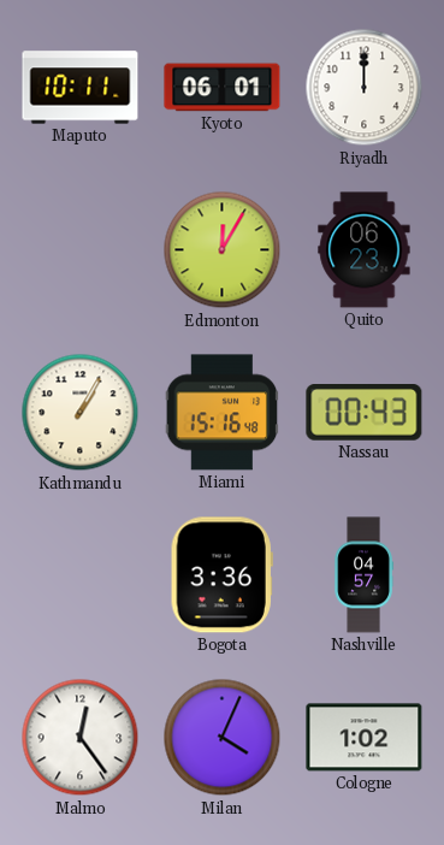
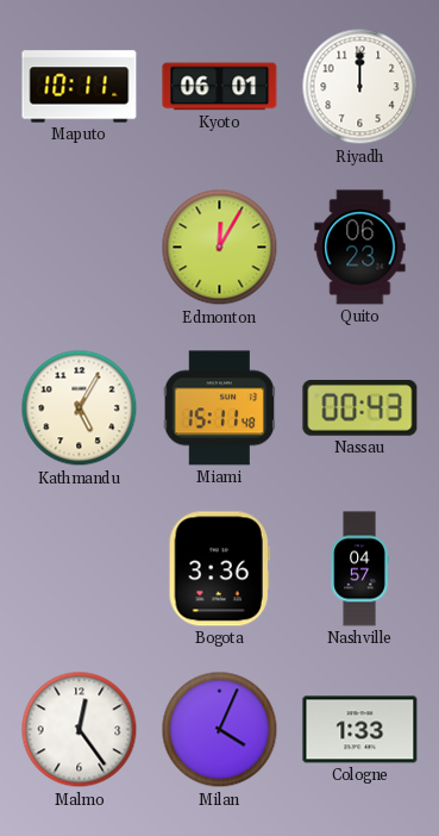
Kathmandu: 1:05 -> 5:05
Miami: 15:16 -> 15:11
Cologne: 1:02 -> 1:33
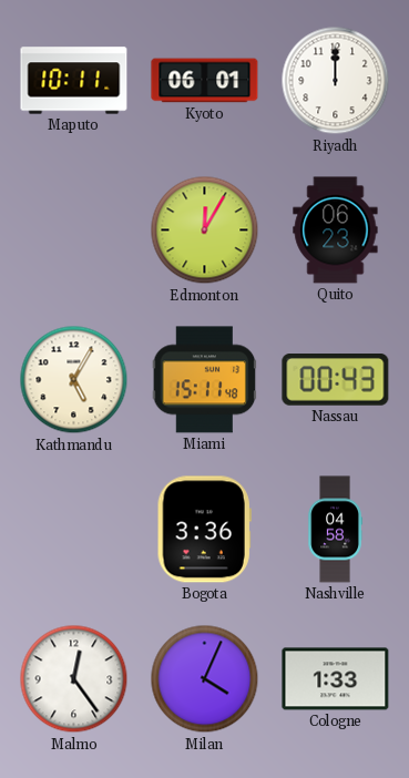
Nashville: 04:57 -> 04:58
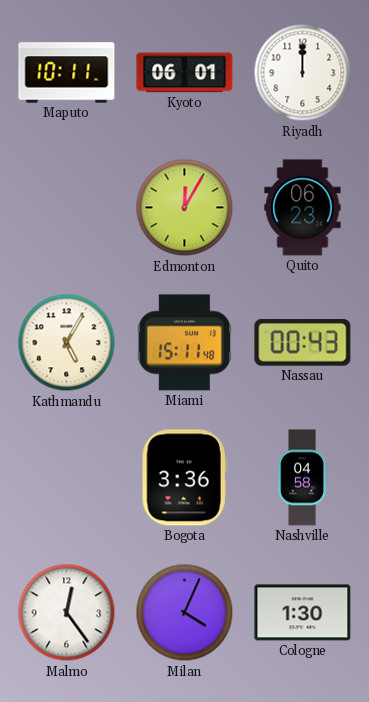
Cologne: 1:33 -> 1:30
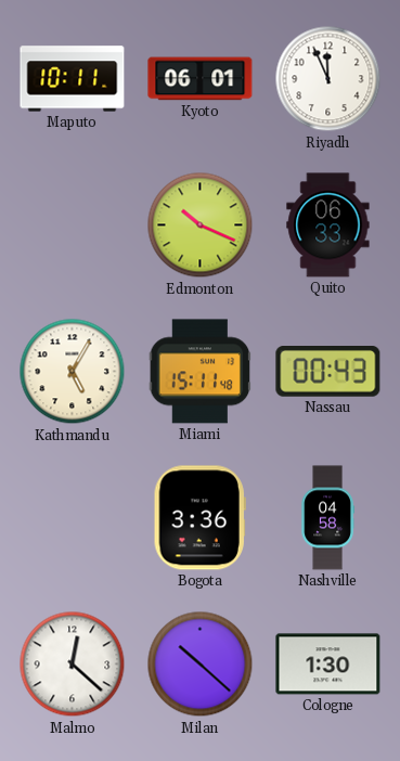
Riyadh: 12:00 -> 11:56
Edmonton: 12:05 -> 10:19
Quito: 06:23 -> 06:33
Malmo: 12:24 -> 12:22
Milan: 4:04 -> 10:22
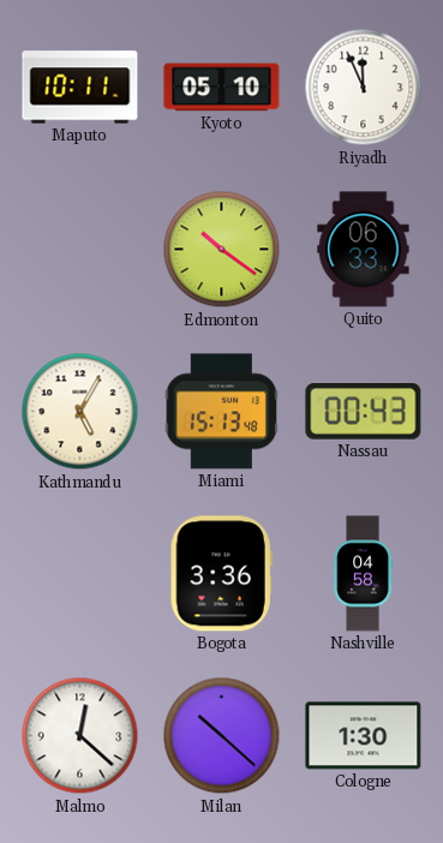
Kyoto: 06:01 -> 05:10
Edmonton: 10:19 -> 10:21
Miami: 15:11 -> 15:13
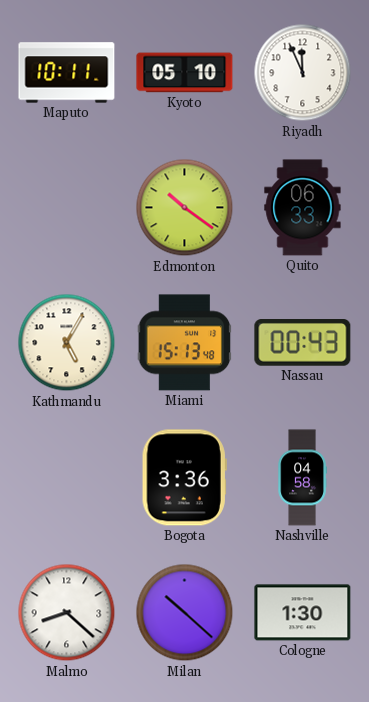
Malmo: 12:22 -> 8:22
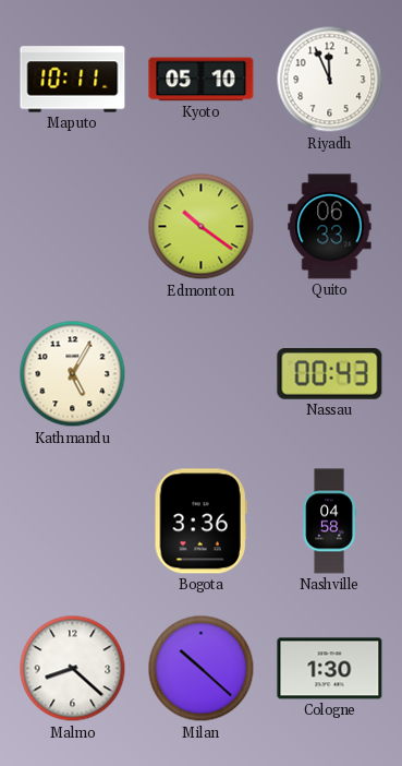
Miami: 15:13 -> none
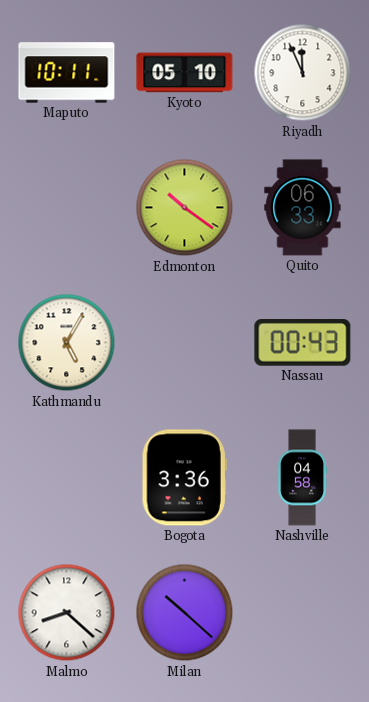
Cologne: 1:30 -> none
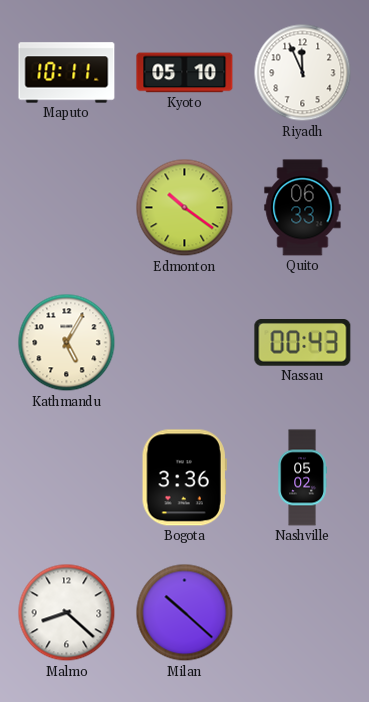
Nashville: 04:58 -> 05:02
